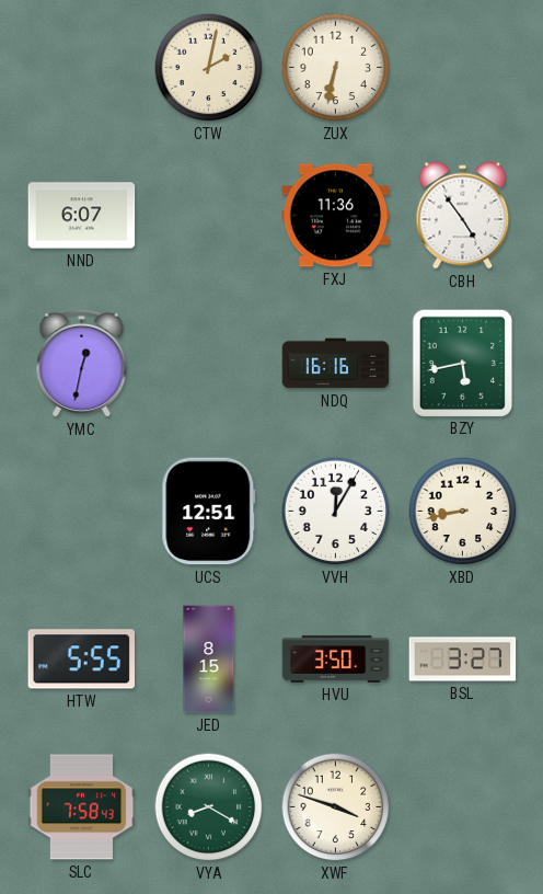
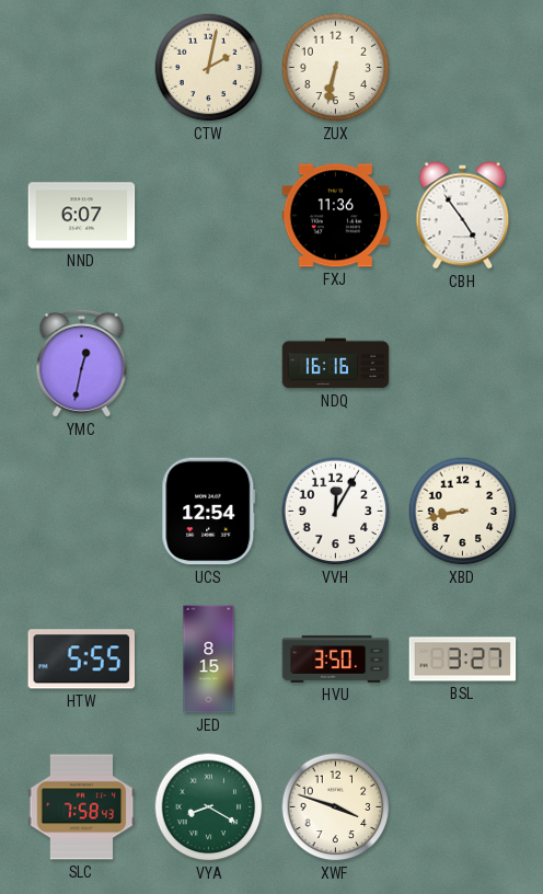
BZY: 5:43 -> none
UCS: 12:51 -> 12:54
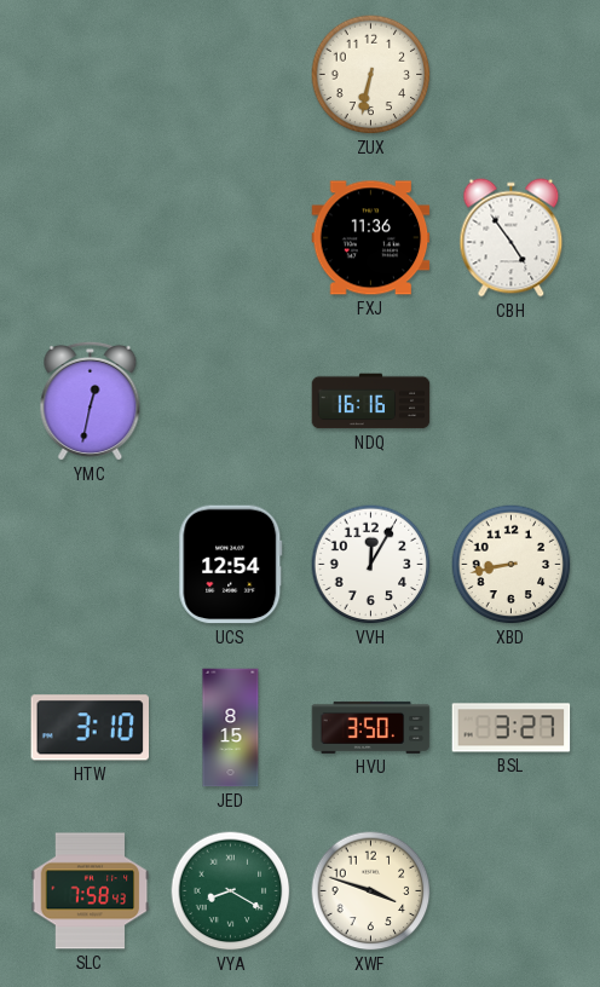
CTW: 2:02 -> none
NND: 6:07 -> none
HTW: 5:55 -> 3:10
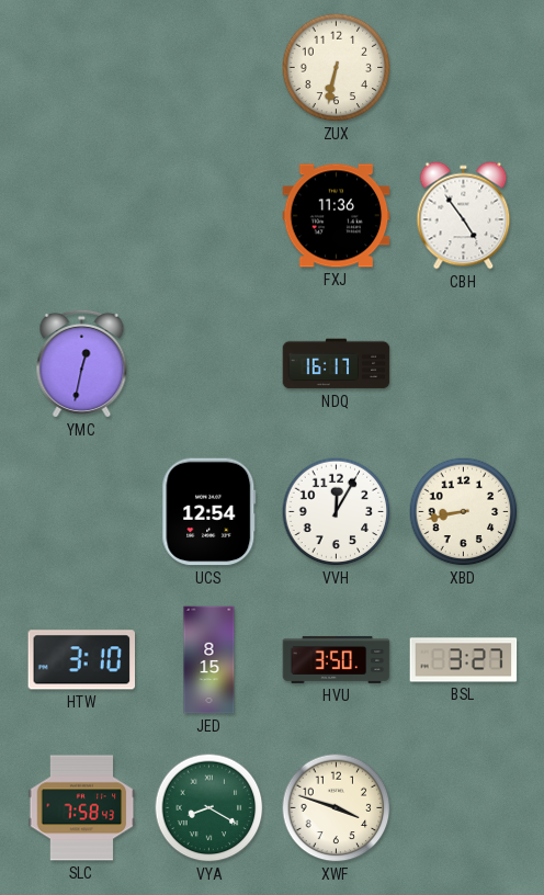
NDQ: 16:16 -> 16:17
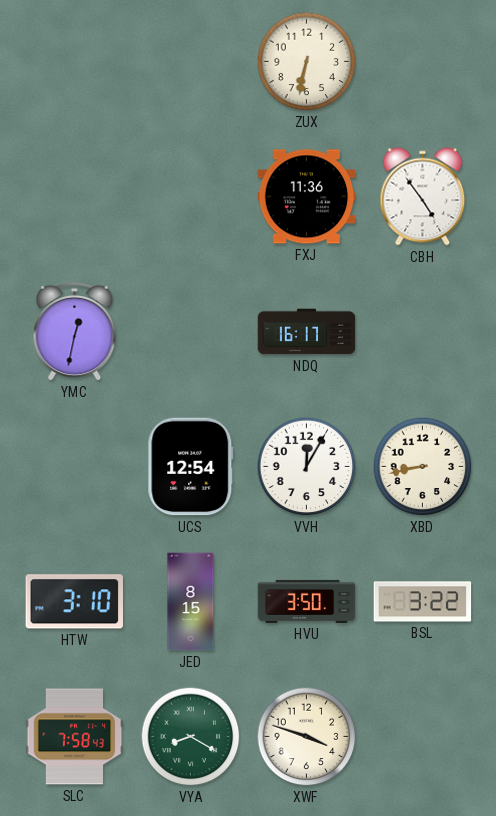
BSL: 3:27 -> 3:22
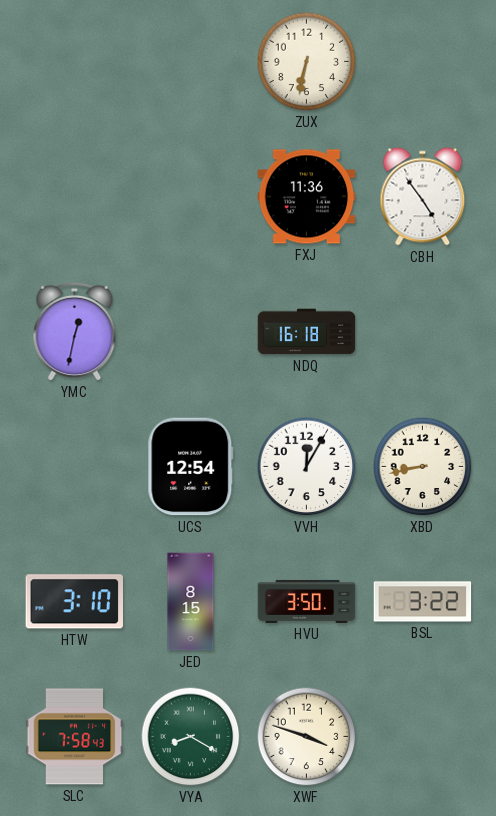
NDQ: 16:17 -> 16:18
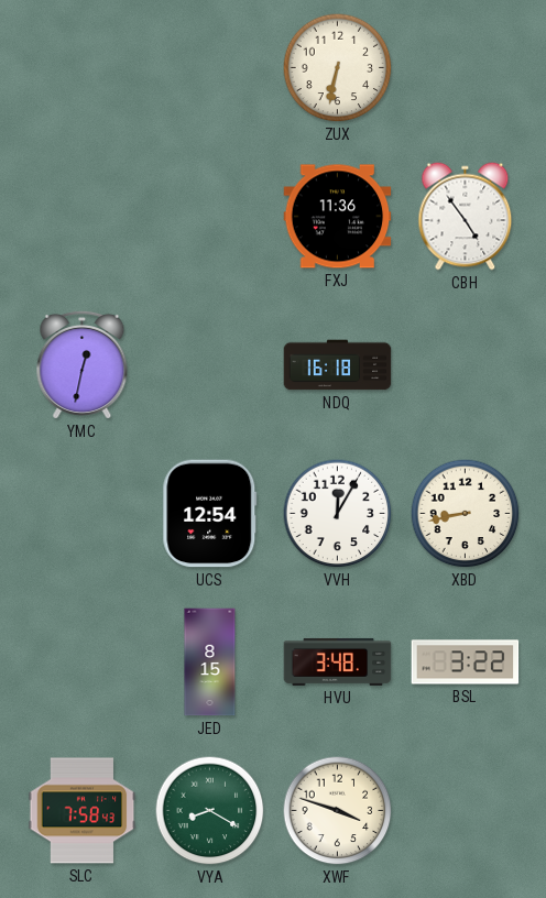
HTW: 3:10 -> none
HVU: 3:50 -> 3:48
